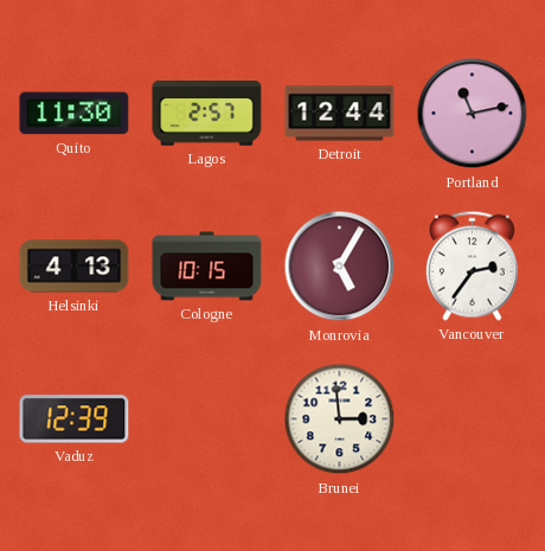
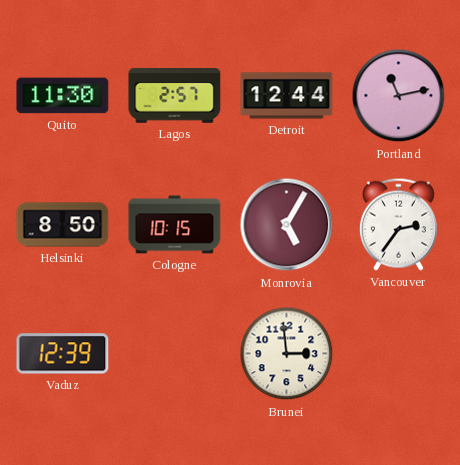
Helsinki: 4:13 -> 8:50
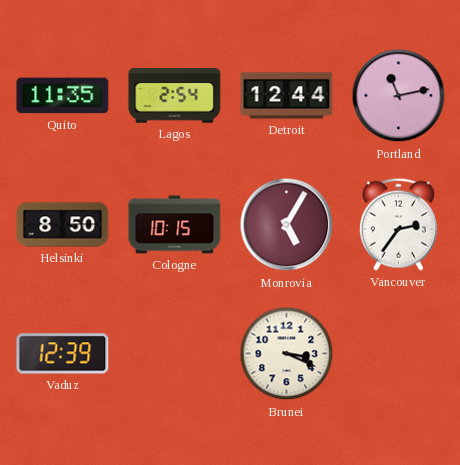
Quito: 11:30 -> 11:35
Lagos: 2:57 -> 2:54
Brunei: 2:59 -> 3:19
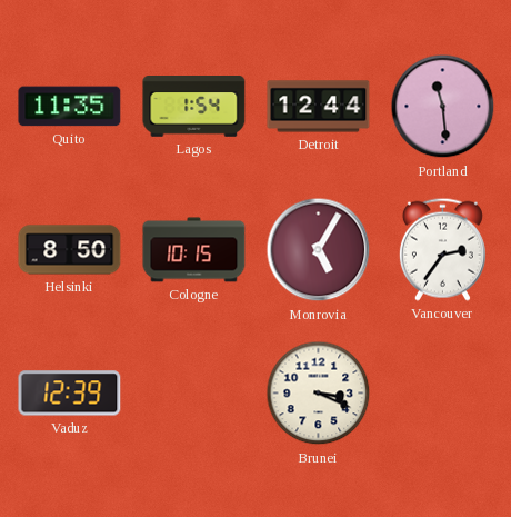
Lagos: 2:54 -> 1:54
Portland: 11:13 -> 11:29
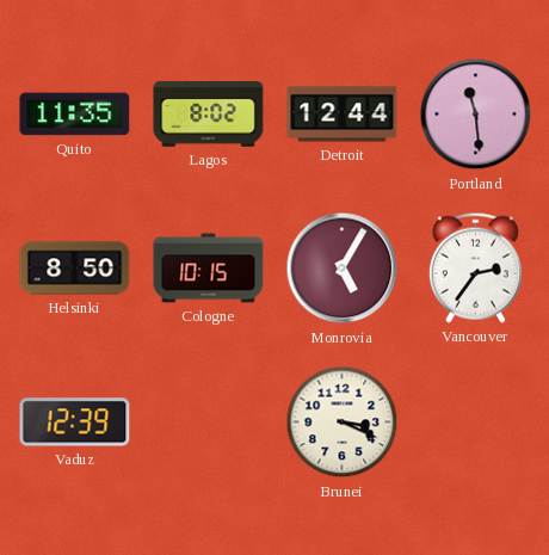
Lagos: 1:54 -> 8:02
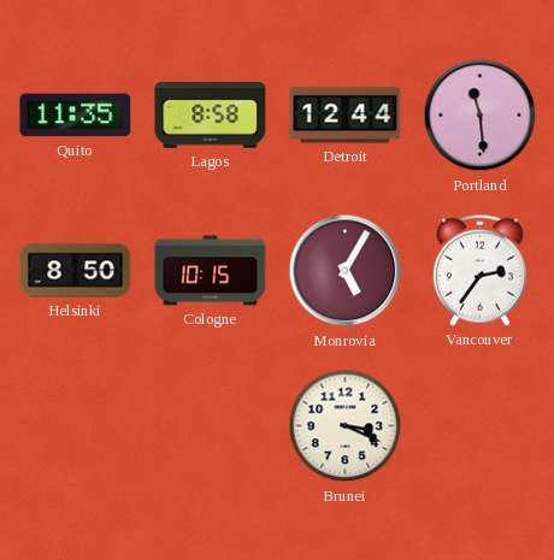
Lagos: 8:02 -> 8:58
Vaduz: 12:39 -> none
